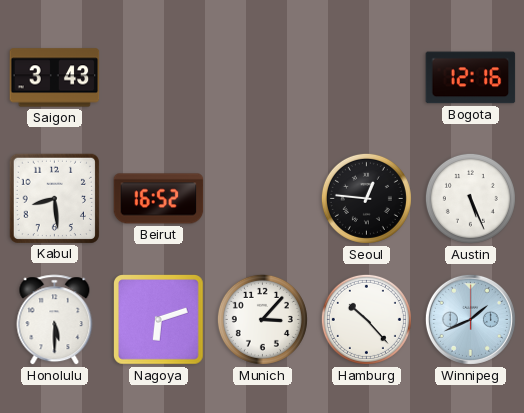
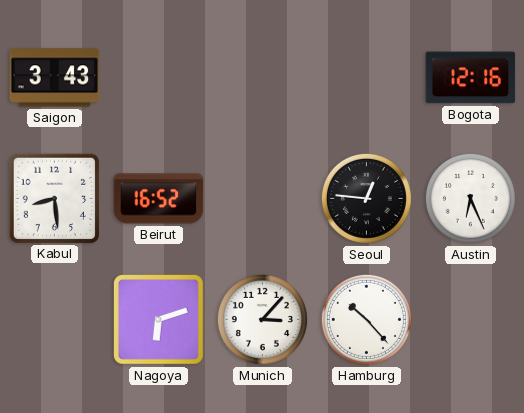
Austin: 5:26 -> 6:26
Honolulu: 5:30 -> none
Winnipeg: 1:41 -> none
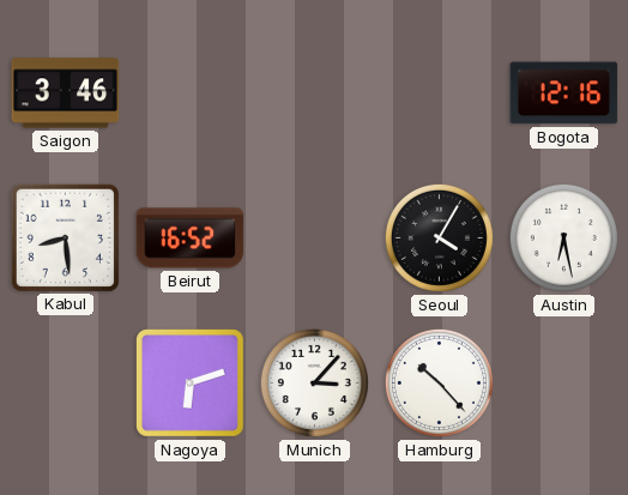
Saigon: 3:43 -> 3:46
Seoul: 12:46 -> 4:05
Austin: 6:26 -> 6:28
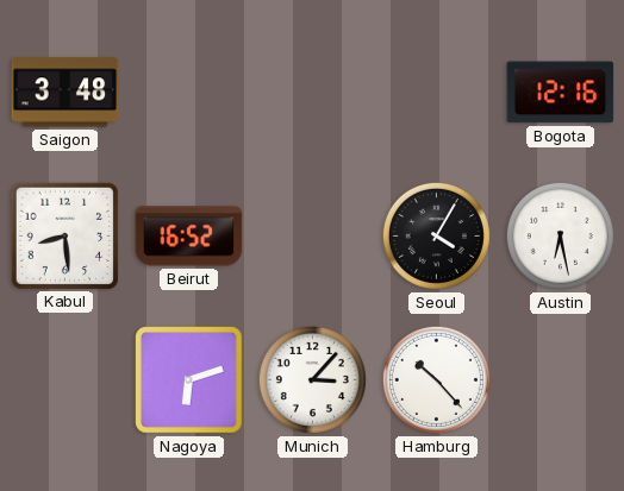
Saigon: 3:46 -> 3:48
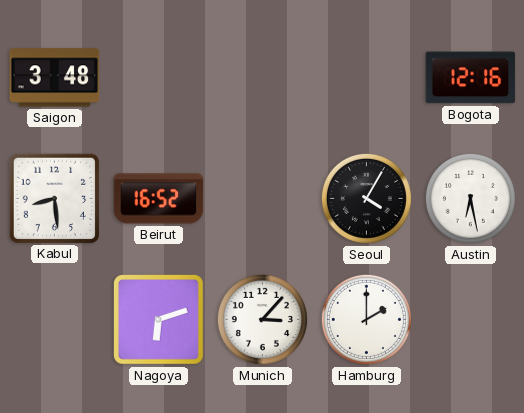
Hamburg: 10:23 -> 2:00
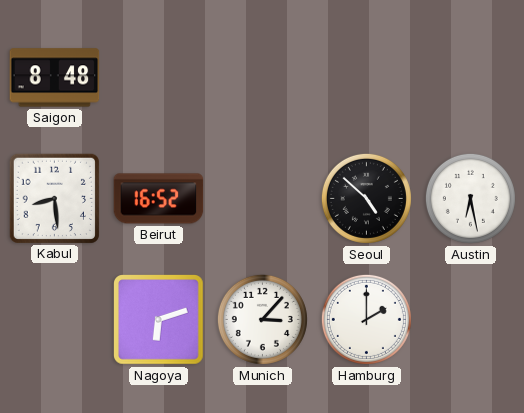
Saigon: 3:48 -> 8:48
Bogota: 12:16 -> none
Seoul: 4:05 -> 4:52
